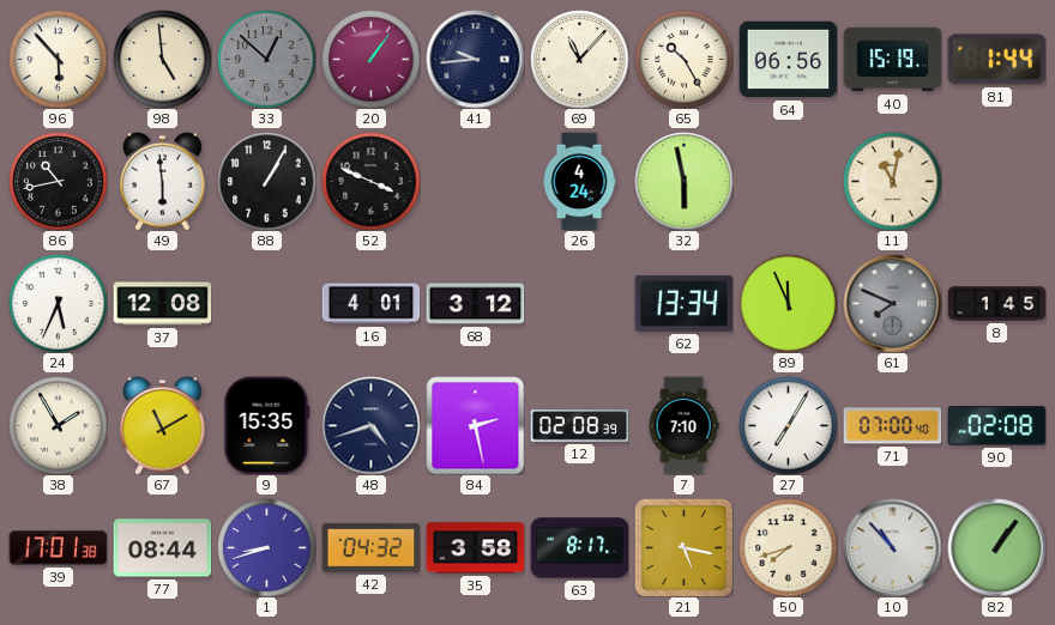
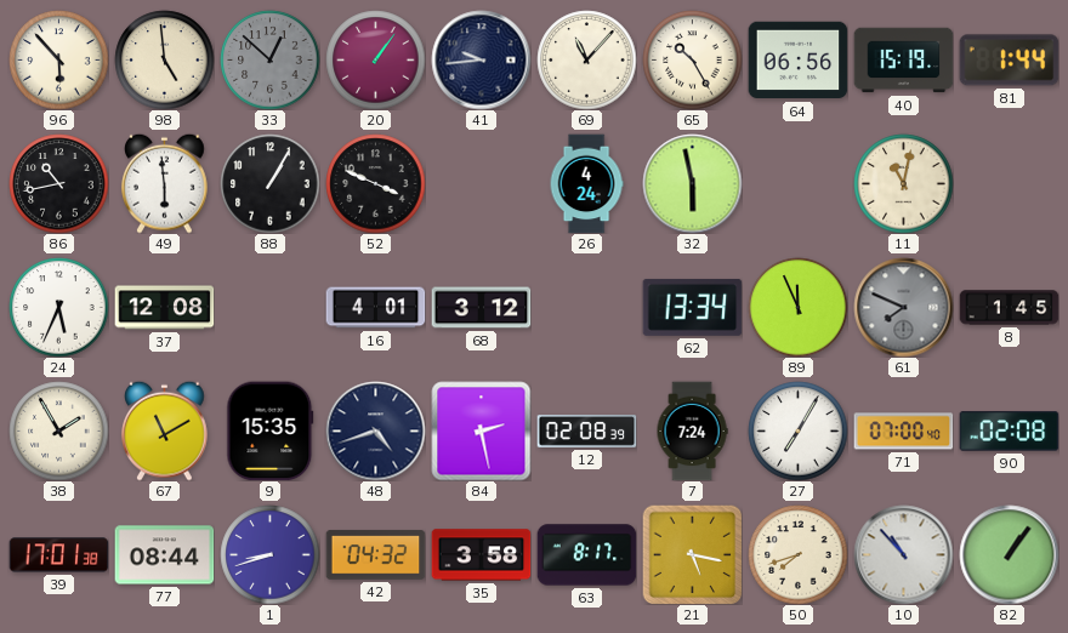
7: 7:10 -> 7:24
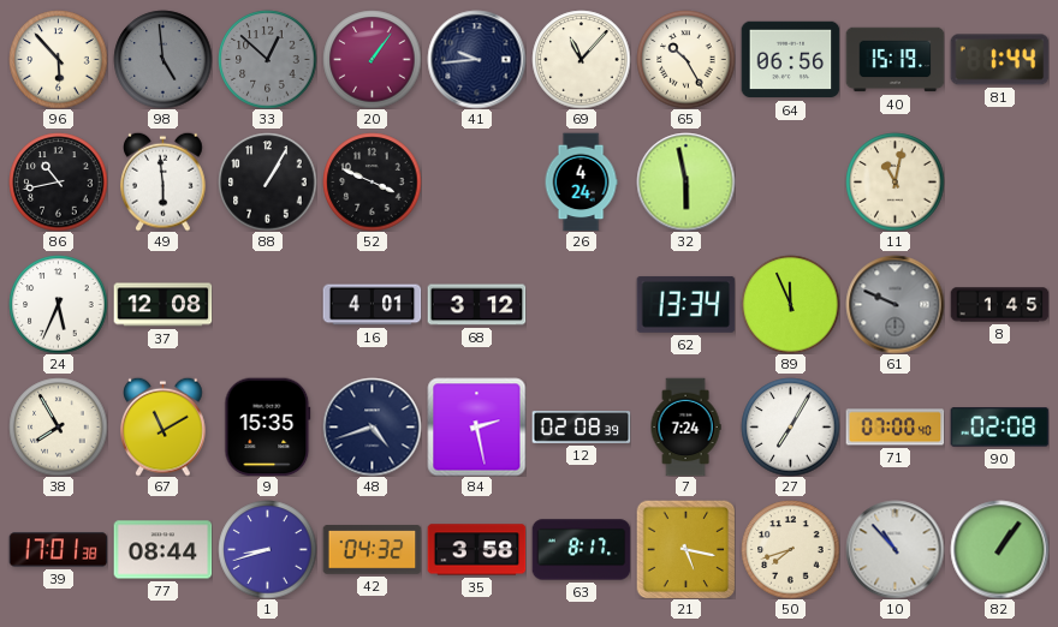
98 dial: cream -> grey
61: 7:49 -> 9:49
38: 1:55 -> 7:55
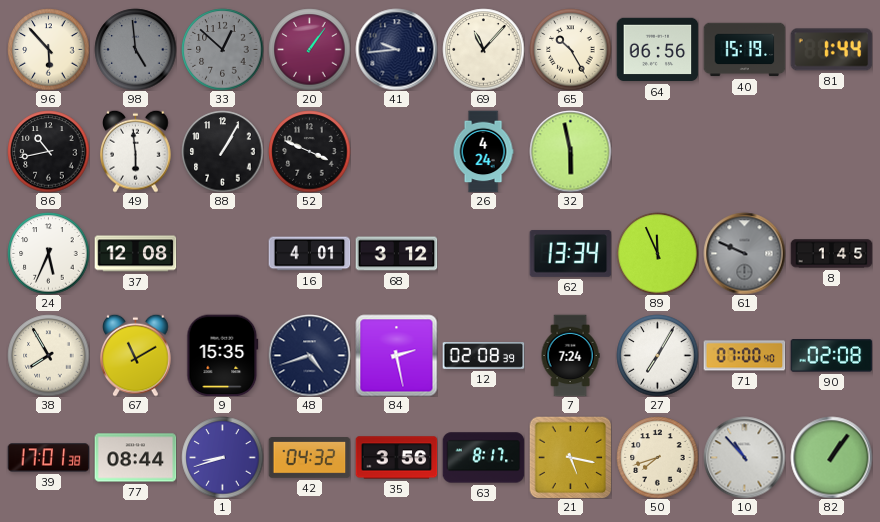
11: 11:02 -> none
35: 3:58 -> 3:56
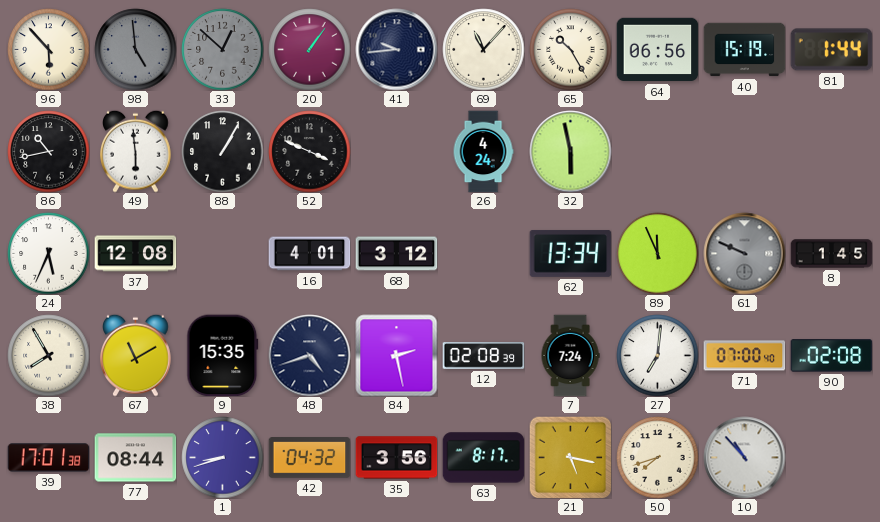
27: 7:05 -> 7:01
82: 1:06 -> none
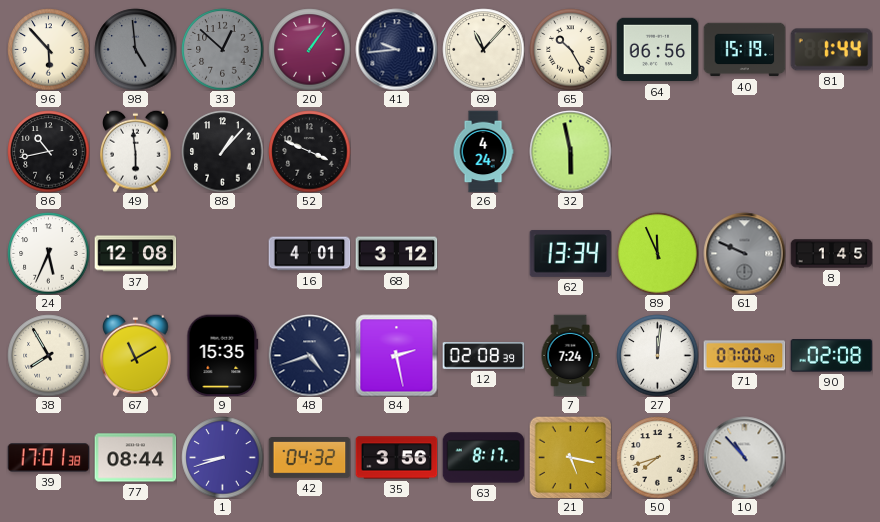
88: 1:05 -> 1:07
27: 7:01 -> 12:01
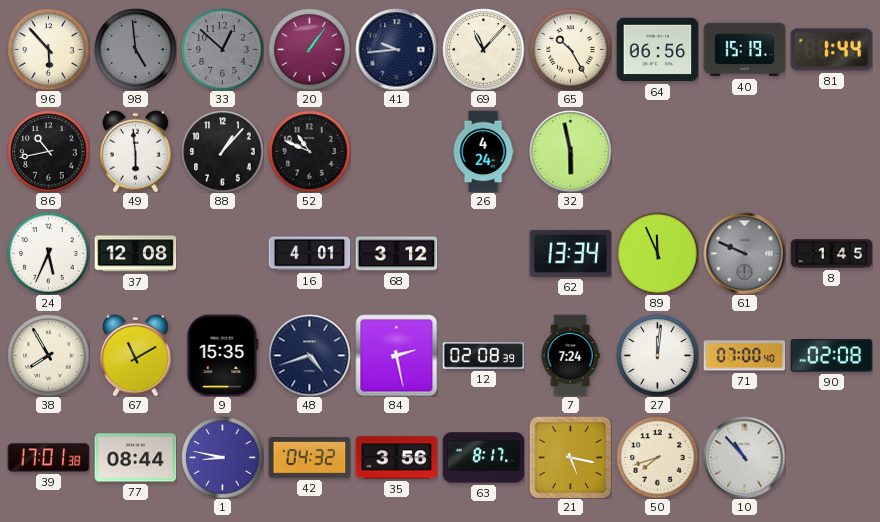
52: 3:49 -> 10:49
1: 8:42 -> 8:47
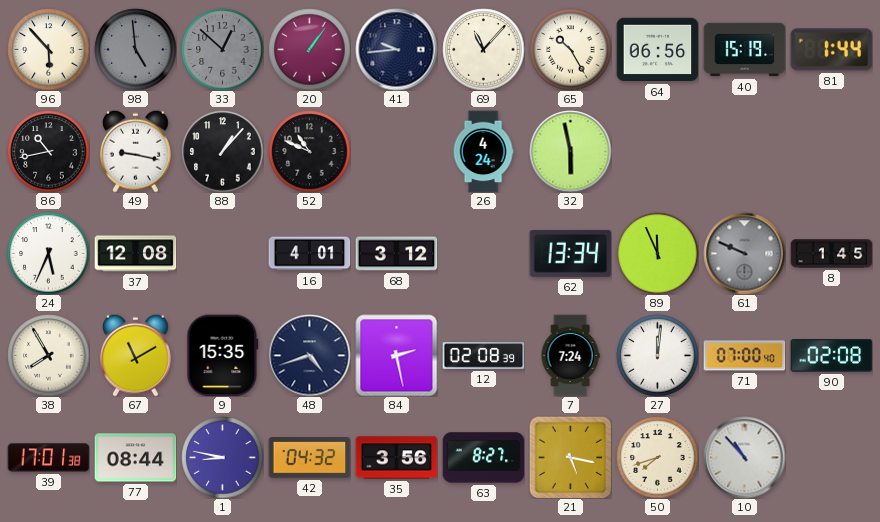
49: 5:59 -> 9:17
63: 8:17 -> 8:27
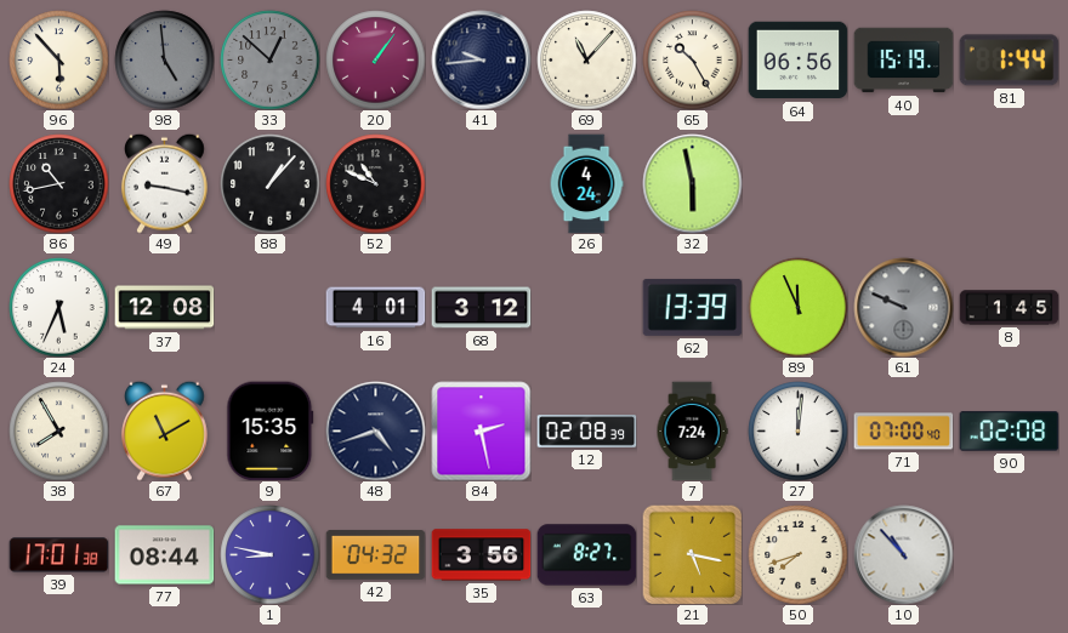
62: 13:34 -> 13:39
